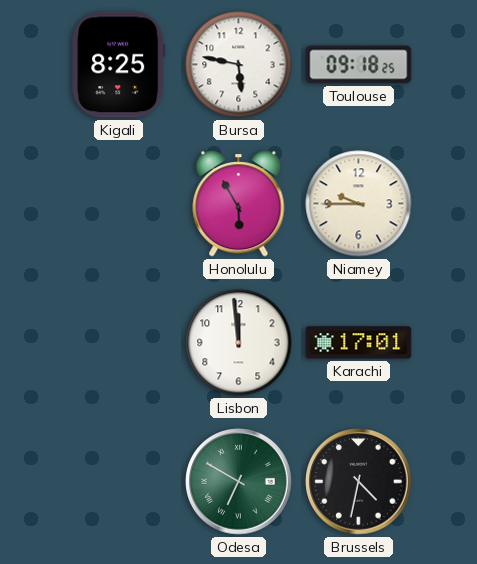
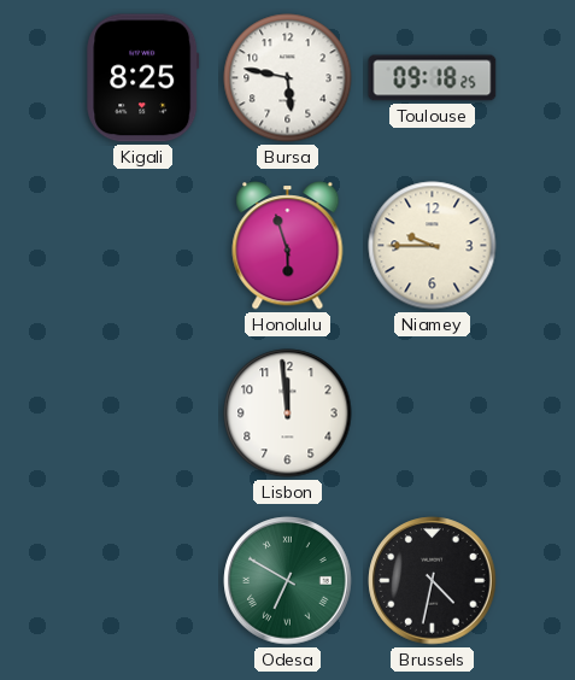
Honolulu: 5:55 -> 5:57
Karachi: 17:01 -> none
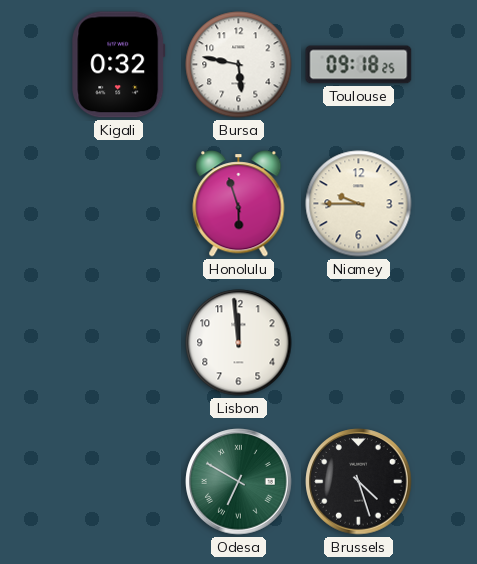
Kigali: 8:25 -> 0:32
Brussels: 4:32 -> 4:27
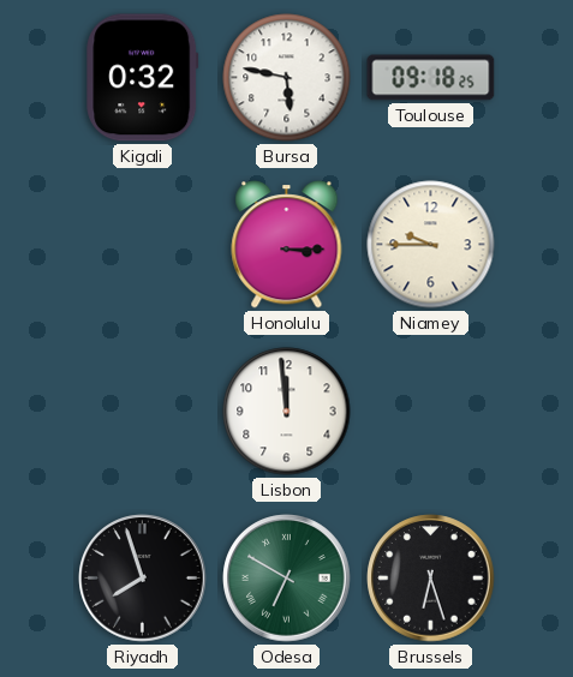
Honolulu: 5:57 -> 3:15
Riyadh: none -> 7:57
Brussels: 4:27 -> 6:27
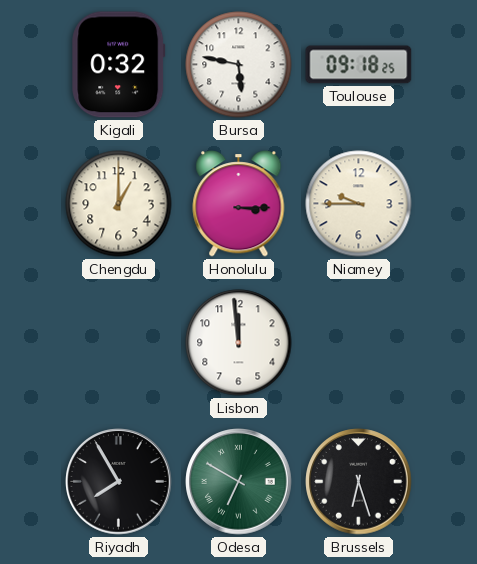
Chengdu: none -> 1:00
Riyadh: 7:57 -> 7:55
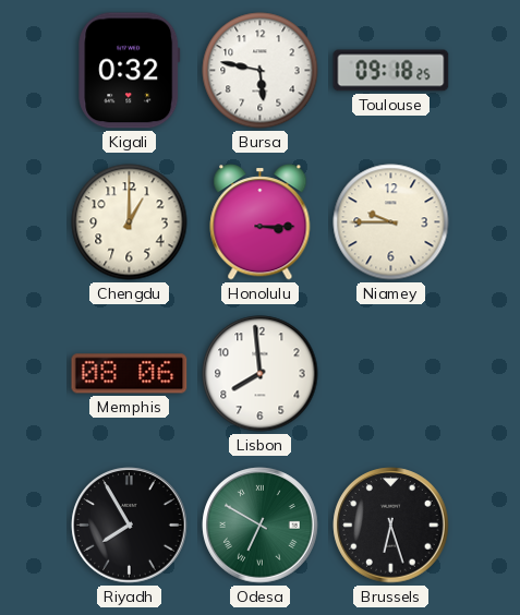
Memphis: none -> 08:06
Lisbon: 11:59 -> 7:59
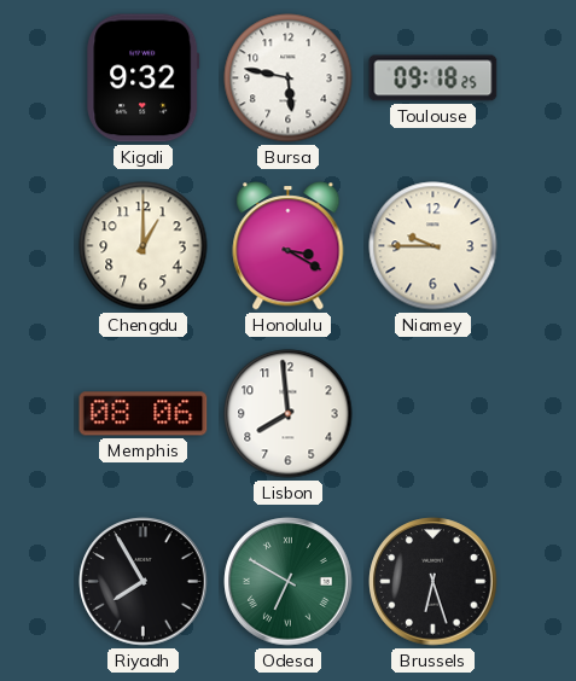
Kigali: 0:32 -> 9:32
Honolulu: 3:15 -> 3:20
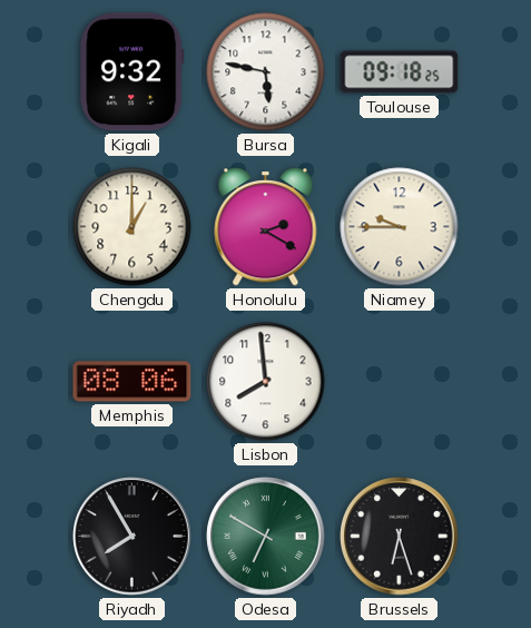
Honolulu: 3:20 -> 2:20
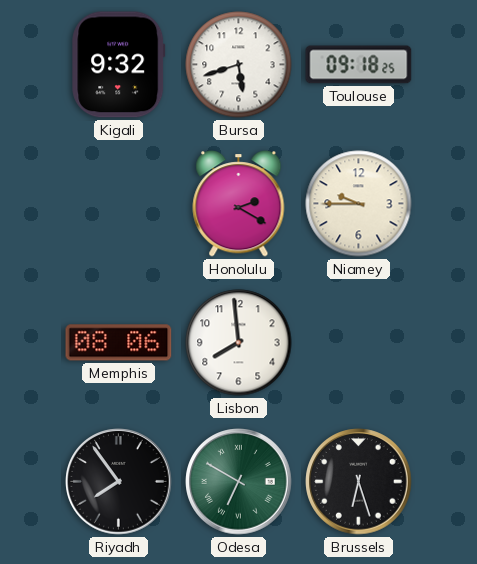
Bursa: 5:47 -> 5:42
Chengdu: 1:00 -> none
Riyadh: 7:55 -> 7:54
